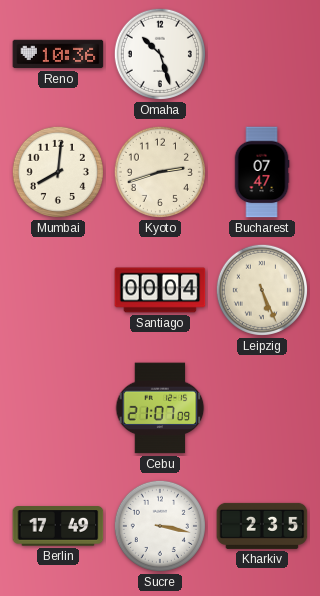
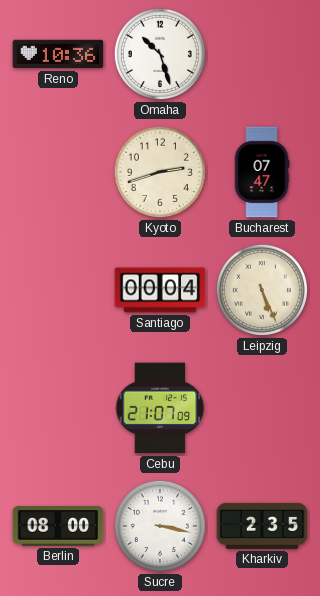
Mumbai: 8:01 -> none
Berlin: 17:49 -> 08:00
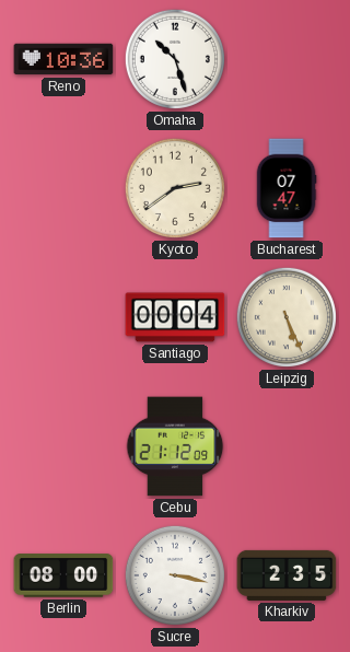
Kyoto: 2:42 -> 2:39
Cebu: 21:07 -> 21:12
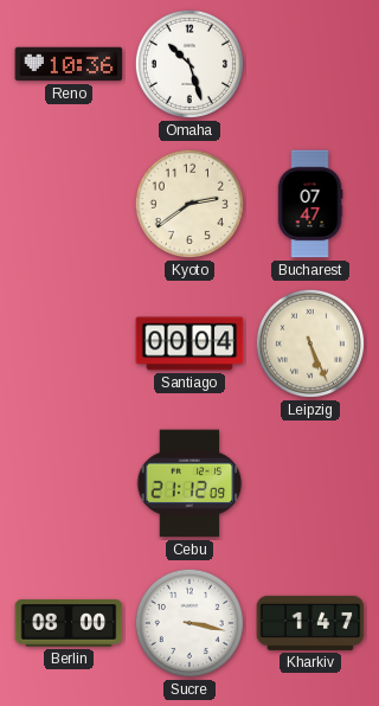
Kharkiv: 2:35 -> 1:47
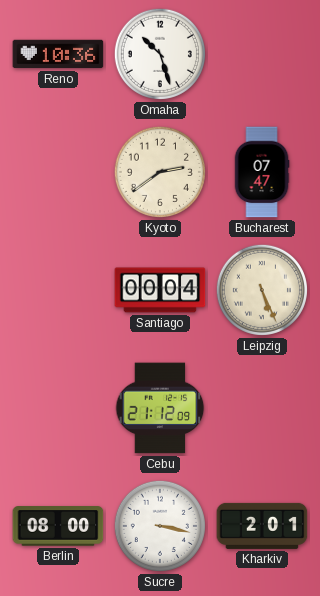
Kharkiv: 1:47 -> 2:01
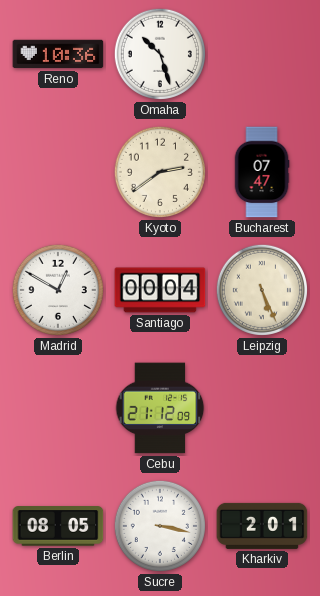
Madrid: none -> 12:50
Berlin: 08:00 -> 08:05
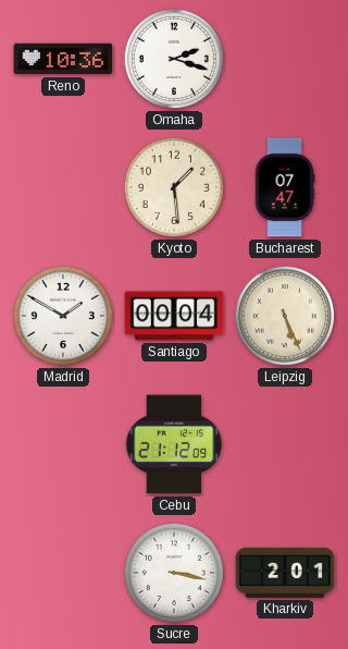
Omaha: 10:27 -> 2:18
Kyoto: 2:39 -> 1:29
Madrid: 12:50 -> 1:50
Berlin: 08:05 -> none
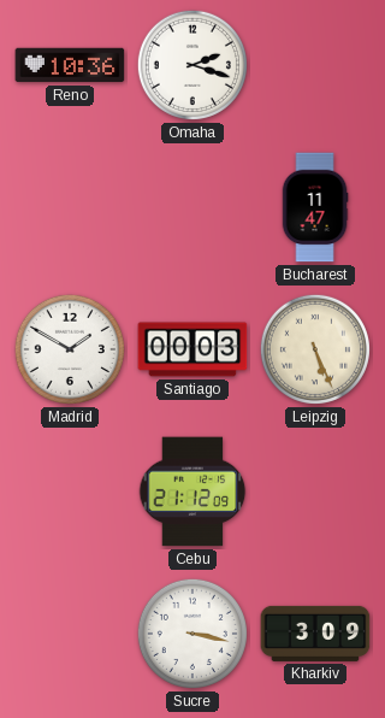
Kyoto: 1:29 -> none
Bucharest: 07:47 -> 11:47
Santiago: 00:04 -> 00:03
Kharkiv: 2:01 -> 3:09
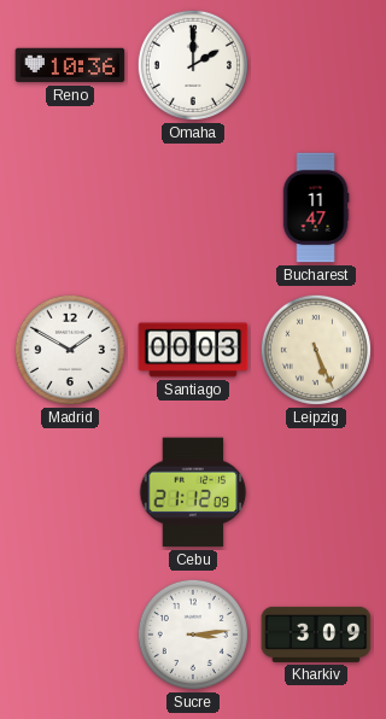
Omaha: 2:18 -> 2:00
Sucre: 3:17 -> 3:14
